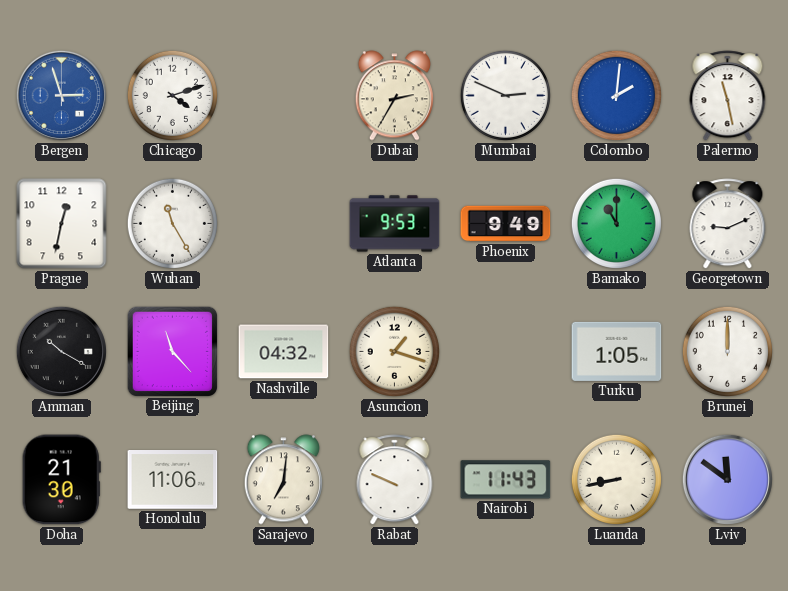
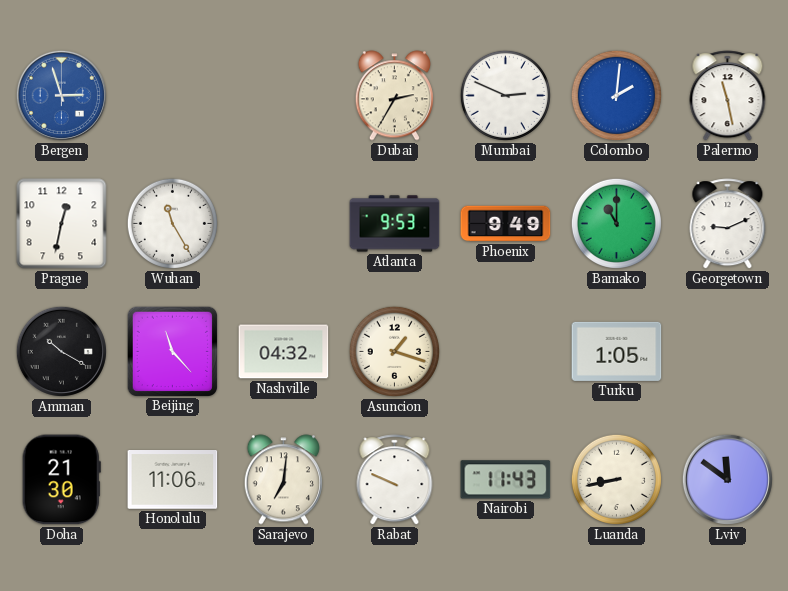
Chicago: 4:12 -> none
Brunei: 12:00 -> none
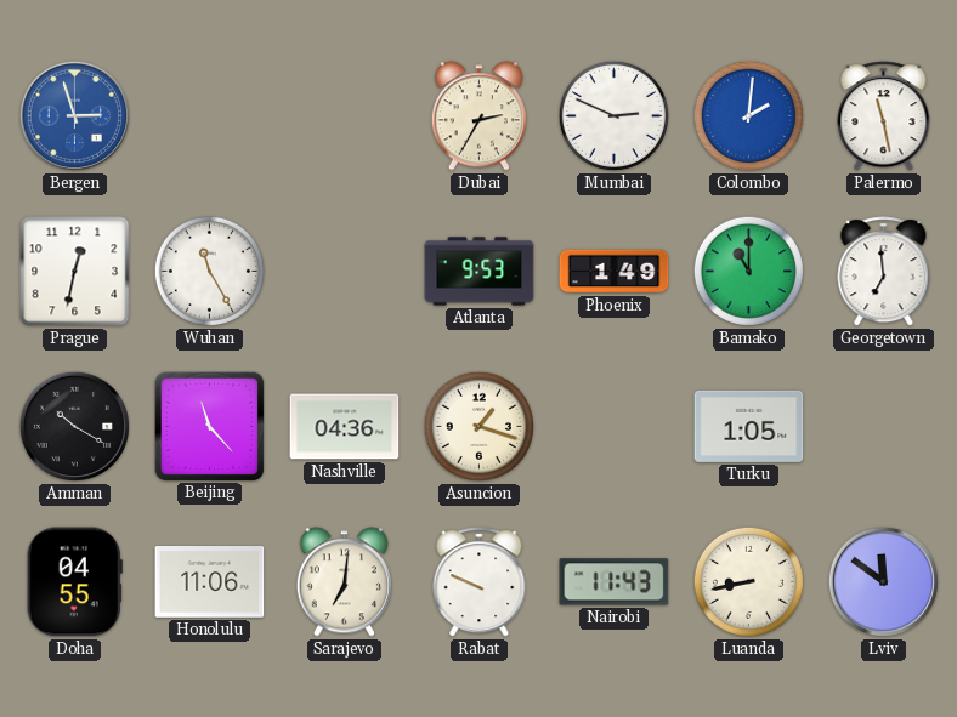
Phoenix: 9:49 -> 1:49
Georgetown: 9:11 -> 6:59
Nashville: 04:32 -> 04:36
Doha: 21:30 -> 04:55
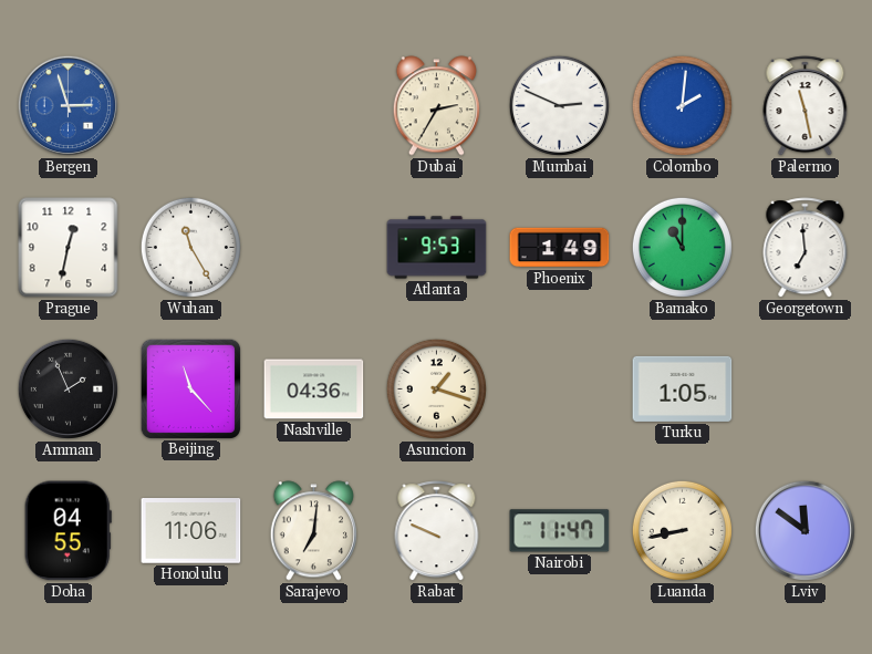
Amman: 10:20 -> 1:56
Nairobi: 11:43 -> 11:47
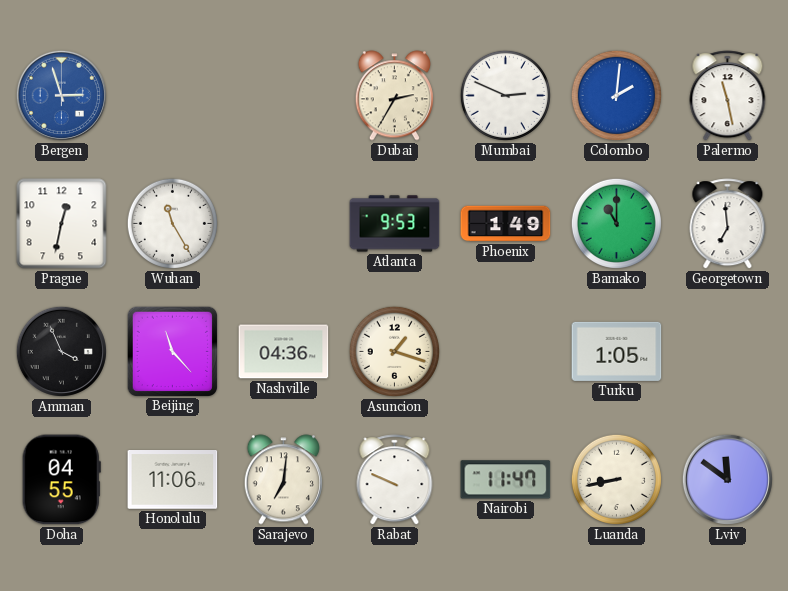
Amman: 1:56 -> 3:56
